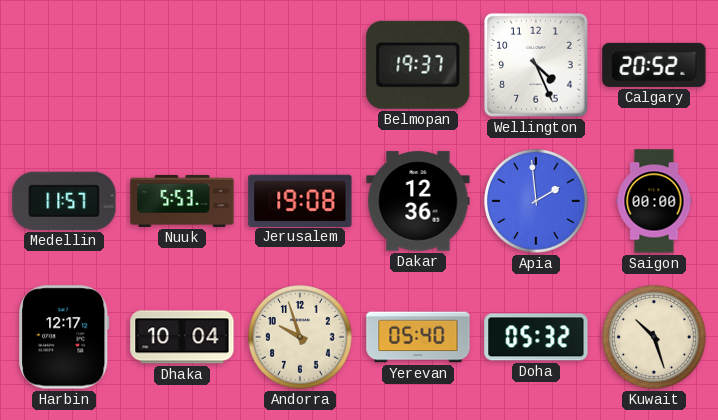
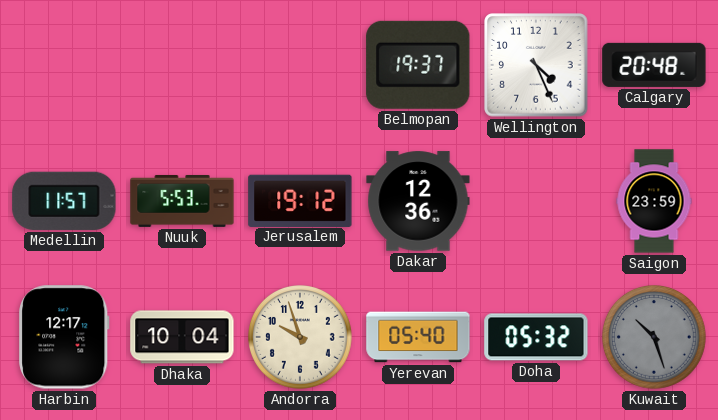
Calgary: 20:52 -> 20:48
Jerusalem: 19:08 -> 19:12
Apia: 1:59 -> none
Saigon: 00:00 -> 23:59
Kuwait dial: cream -> grey
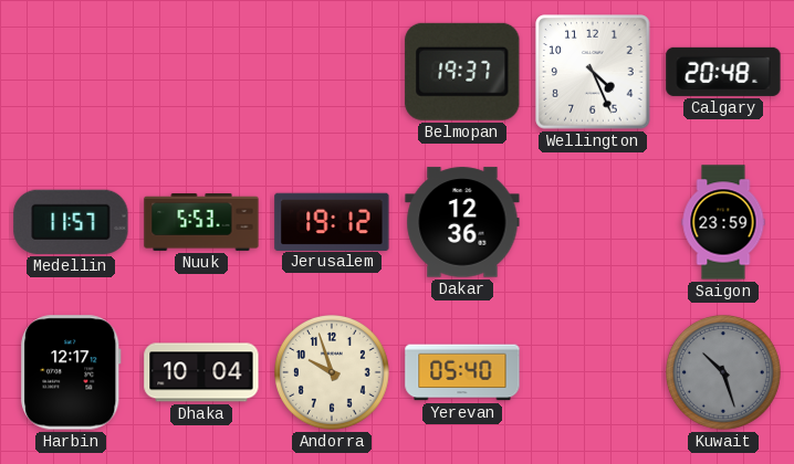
Doha: 05:32 -> none
